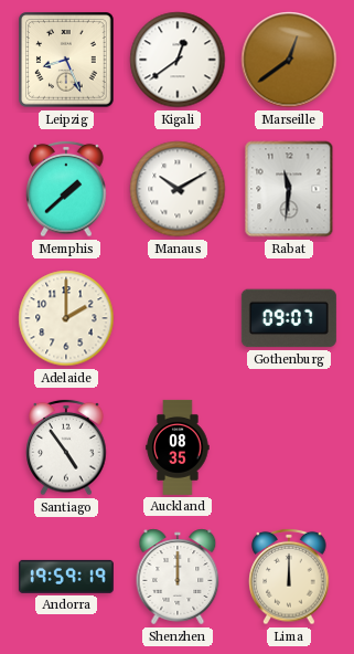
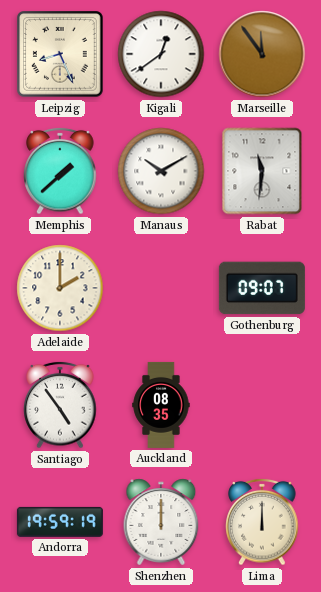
Marseille: 12:39 -> 11:54
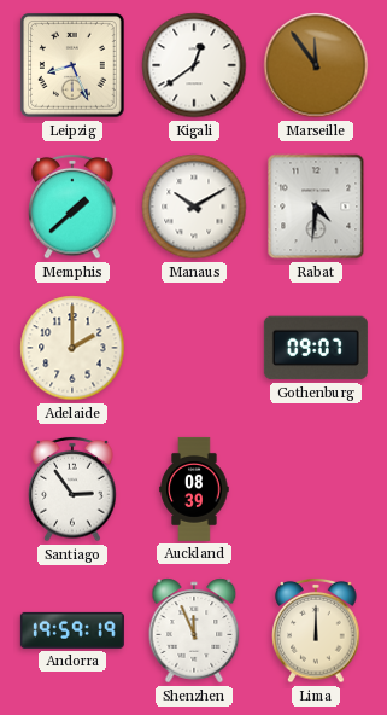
Rabat: 11:31 -> 4:31
Santiago: 4:54 -> 2:54
Auckland: 08:35 -> 08:39
Shenzhen: 12:00 -> 11:56
